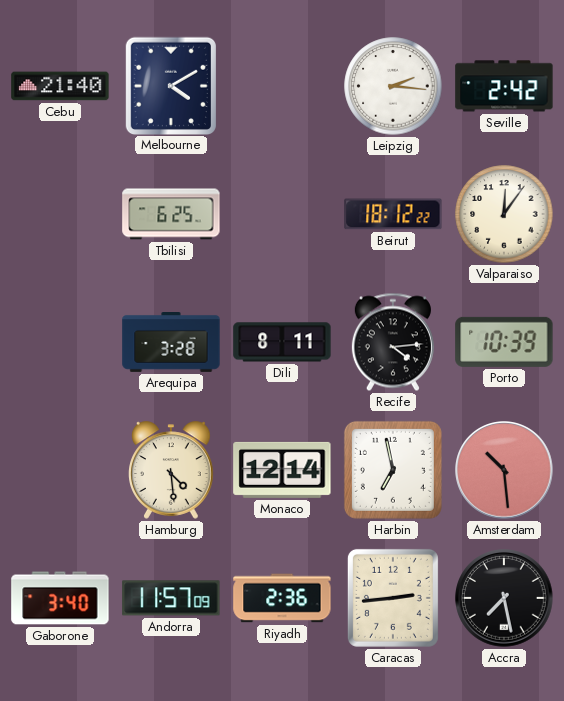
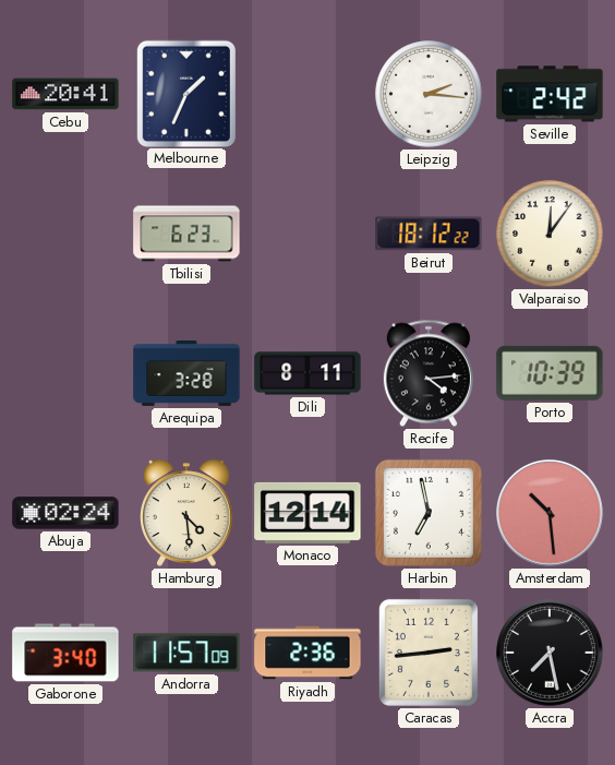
Cebu: 21:40 -> 20:41
Melbourne: 4:10 -> 1:34
Tbilisi: 6:25 -> 6:23
Abuja: none -> 02:24
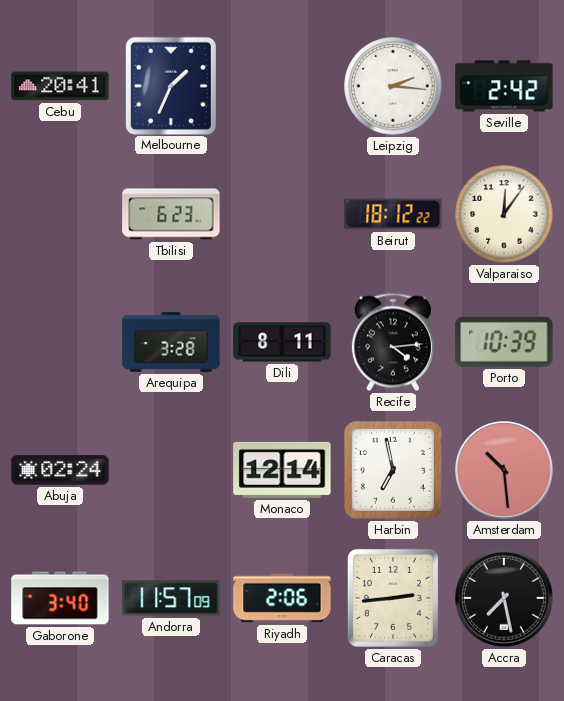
Hamburg: 4:29 -> none
Riyadh: 2:36 -> 2:06
